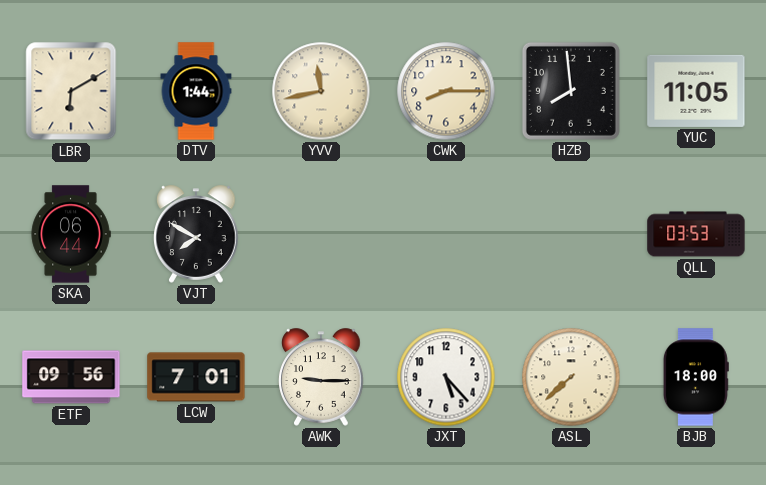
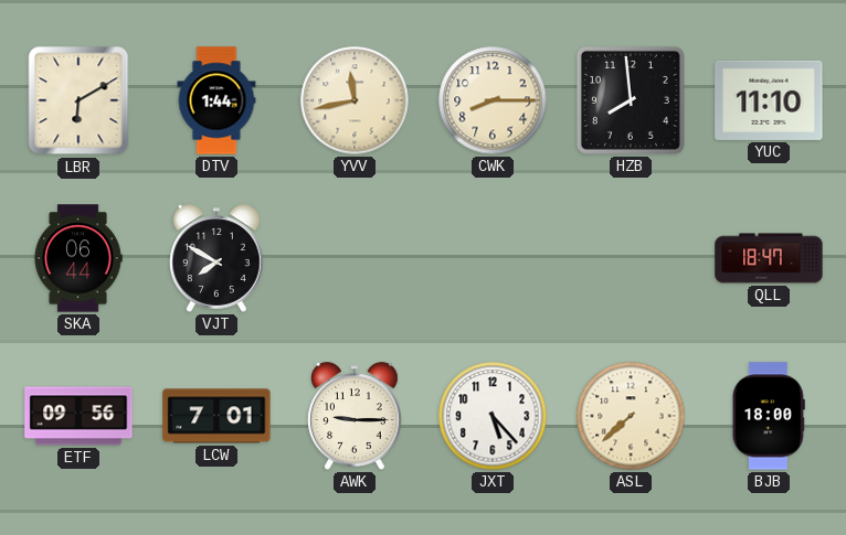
YUC: 11:05 -> 11:10
QLL: 03:53 -> 18:47
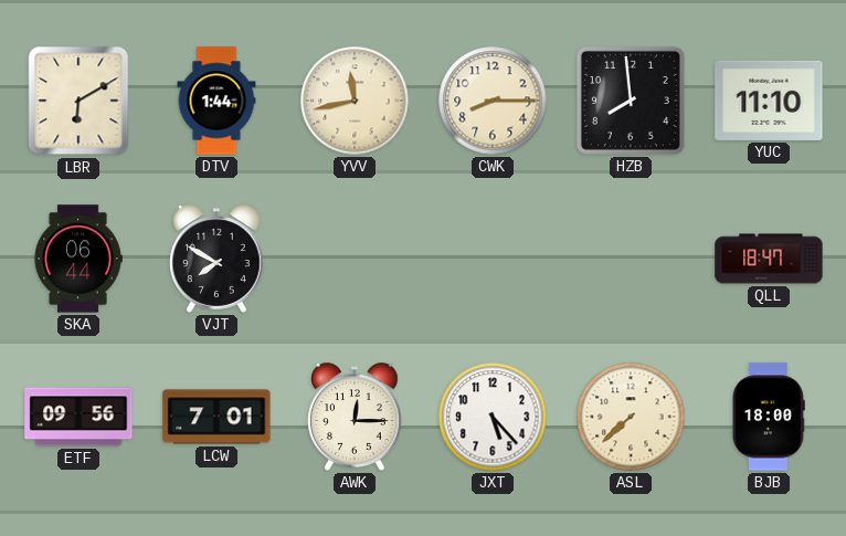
AWK: 9:15 -> 12:15
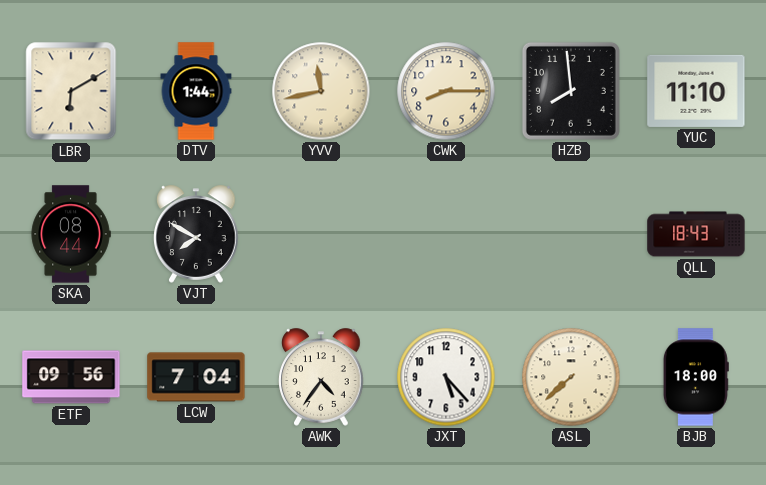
SKA: 06:44 -> 08:44
QLL: 18:47 -> 18:43
LCW: 7:01 -> 7:04
AWK: 12:15 -> 4:36
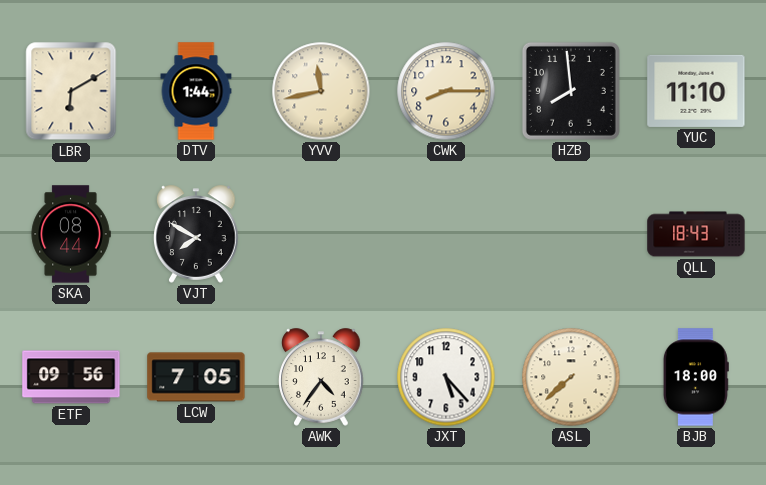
LCW: 7:04 -> 7:05
